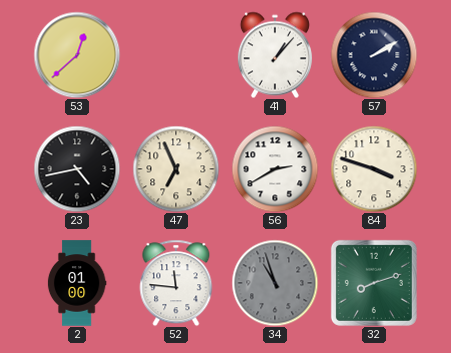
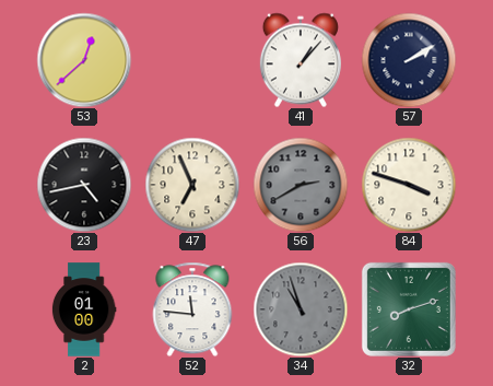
56 dial: white -> grey
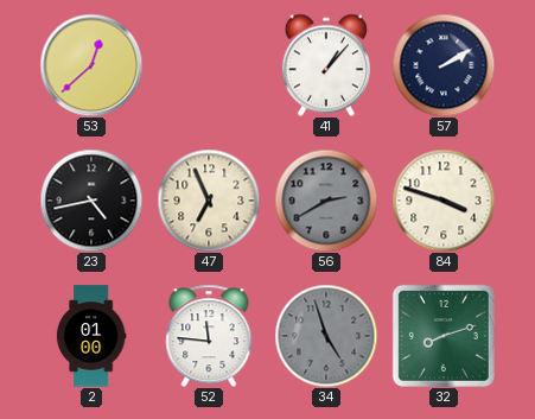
34: 10:57 -> 4:57
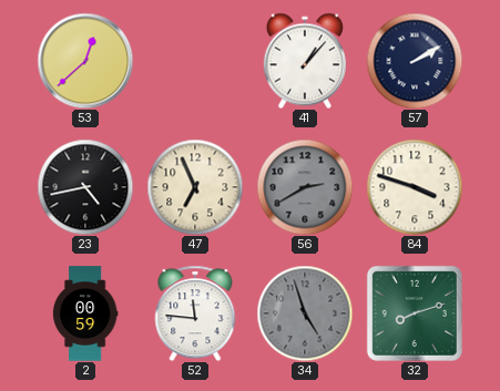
2: 01:00 -> 00:59
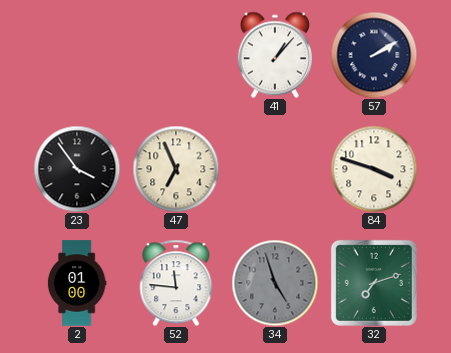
53: 12:38 -> none
23: 4:43 -> 3:54
56: 2:40 -> none
2: 00:59 -> 01:00
32: 8:12 -> 7:12
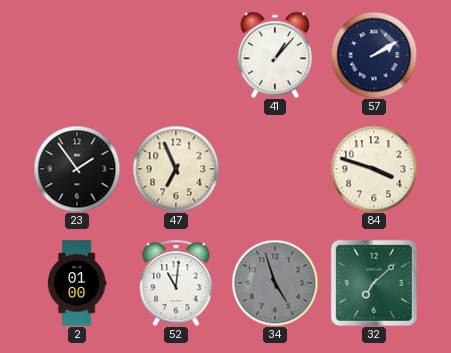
23: 3:54 -> 1:54
52: 11:46 -> 11:01
32: 7:12 -> 7:08
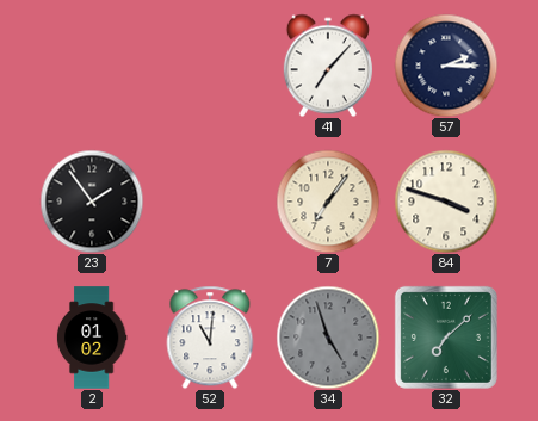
41: 1:07 -> 7:07
57: 2:10 -> 2:15
47: 6:56 -> none
7: none -> 7:06
2: 01:00 -> 01:02
